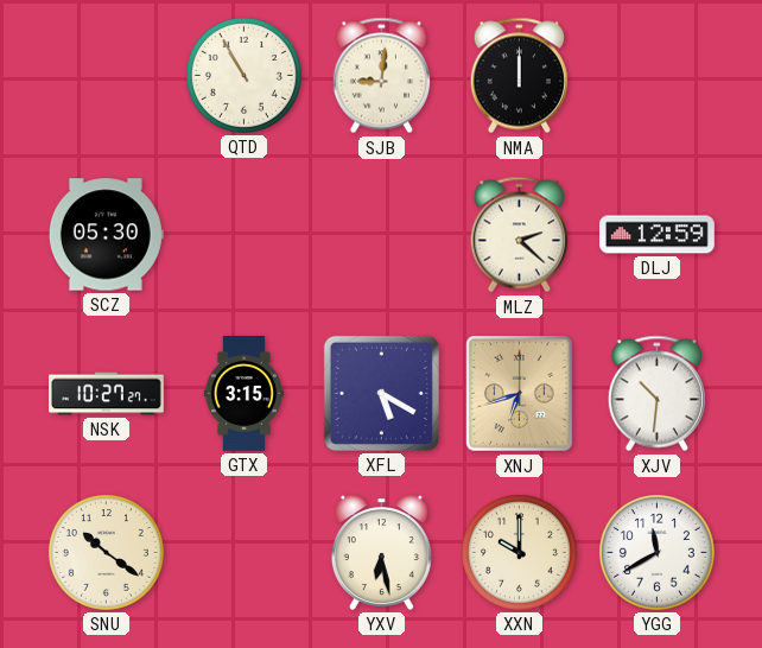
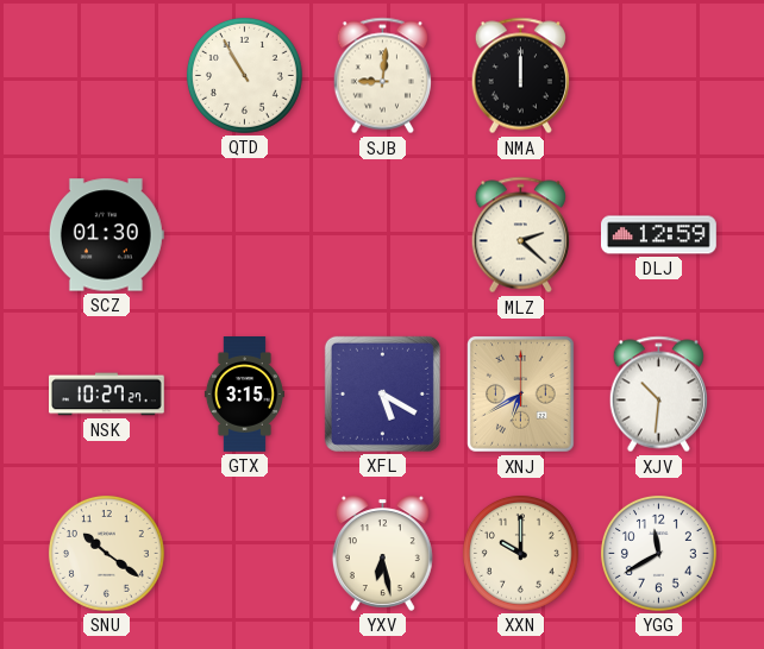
SCZ: 05:30 -> 01:30
XNJ: 6:42 -> 6:40
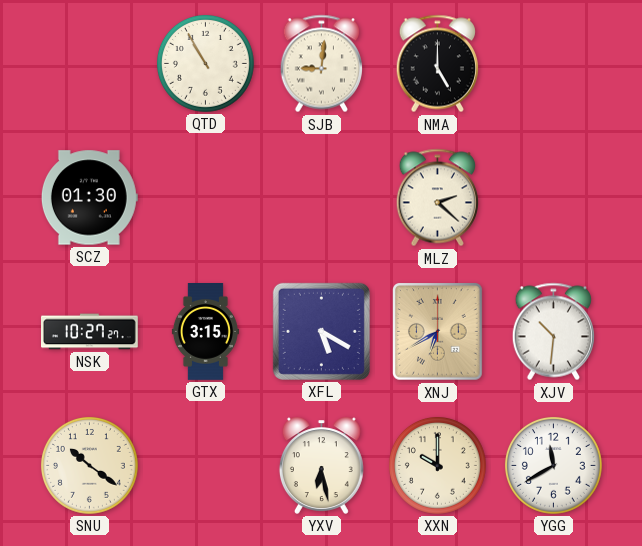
NMA: 12:00 -> 5:00
DLJ: 12:59 -> none
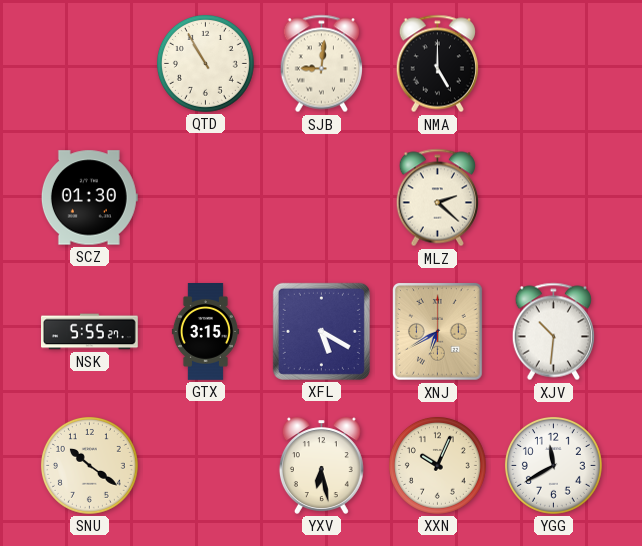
NSK: 10:27 -> 5:55
XXN: 10:00 -> 10:04
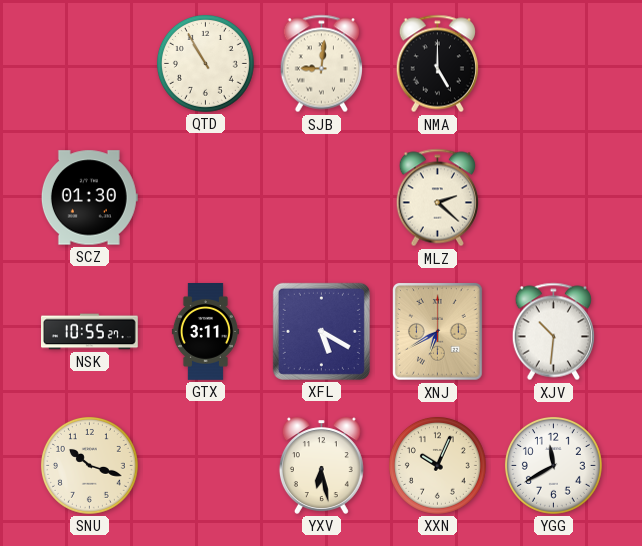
NSK: 5:55 -> 10:55
GTX: 3:15 -> 3:11
SNU: 10:21 -> 10:18
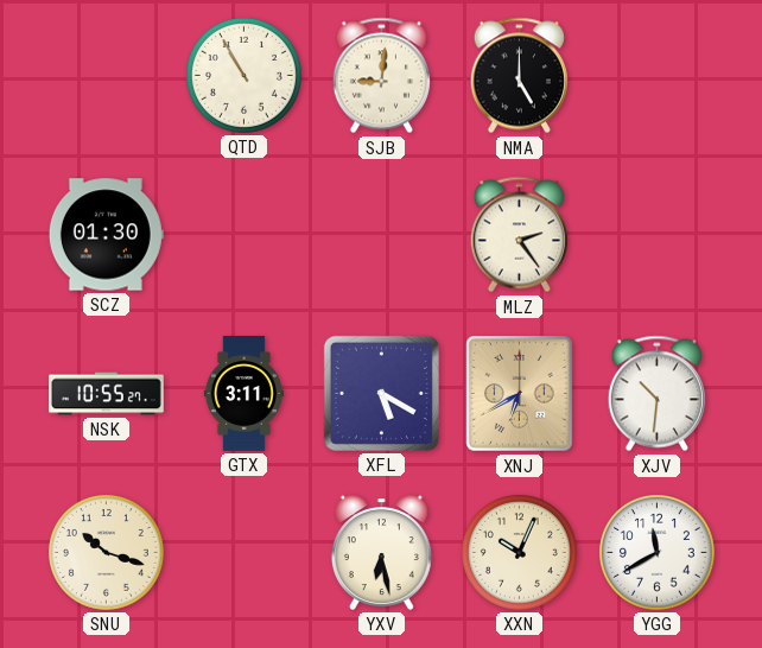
MLZ: 2:22 -> 2:24
